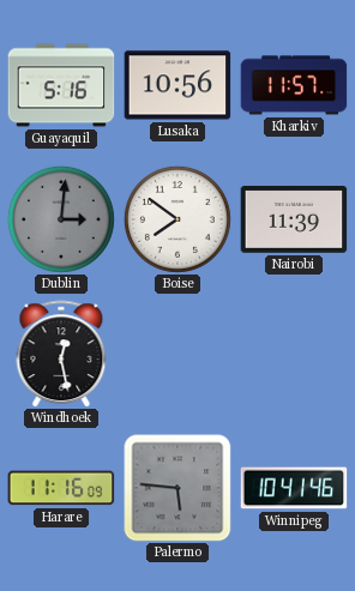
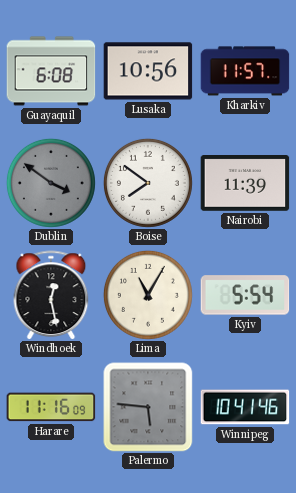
Guayaquil: 5:16 -> 6:08
Dublin: 3:01 -> 3:51
Lima: none -> 11:05
Kyiv: none -> 5:54
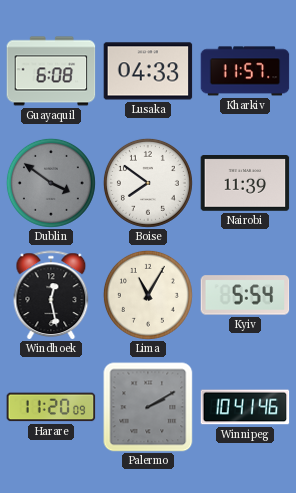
Lusaka: 10:56 -> 04:33
Harare: 11:16 -> 11:20
Palermo: 5:46 -> 2:10
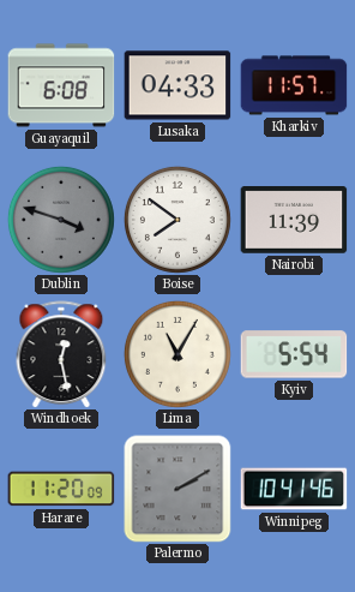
Dublin: 3:51 -> 3:48
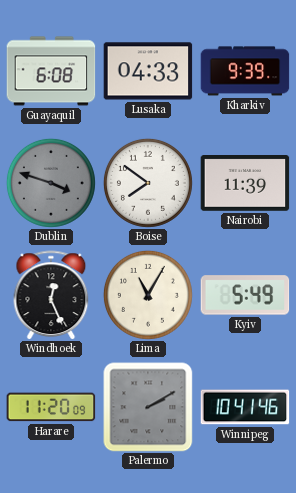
Kharkiv: 11:57 -> 9:39
Windhoek: 12:28 -> 12:26
Kyiv: 5:54 -> 5:49
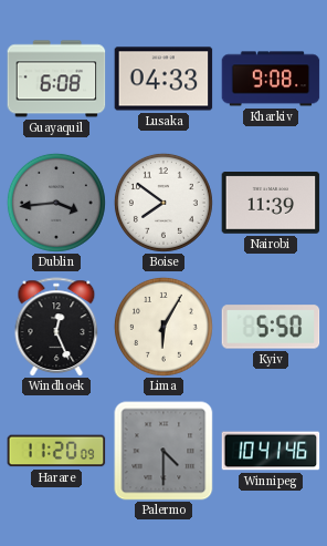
Kharkiv: 9:39 -> 9:08
Dublin: 3:48 -> 3:44
Lima: 11:05 -> 6:05
Kyiv: 5:49 -> 5:50
Palermo: 2:10 -> 4:30
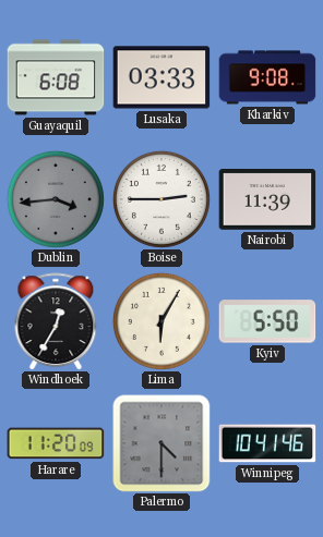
Lusaka: 04:33 -> 03:33
Boise: 7:51 -> 2:45
Windhoek: 12:26 -> 12:35
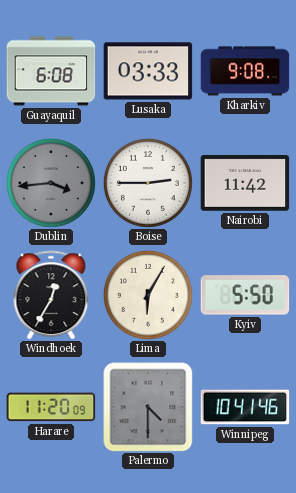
Nairobi: 11:39 -> 11:42
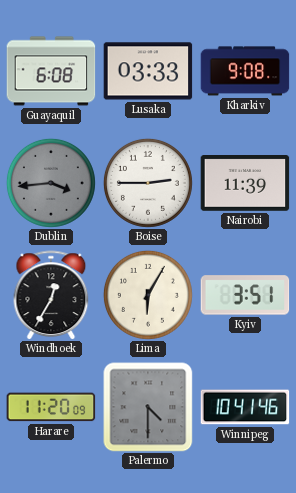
Nairobi: 11:42 -> 11:39
Kyiv: 5:50 -> 3:51
